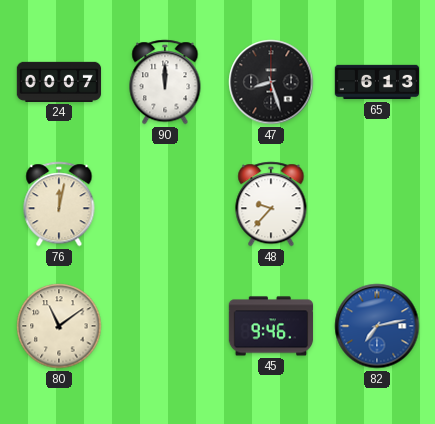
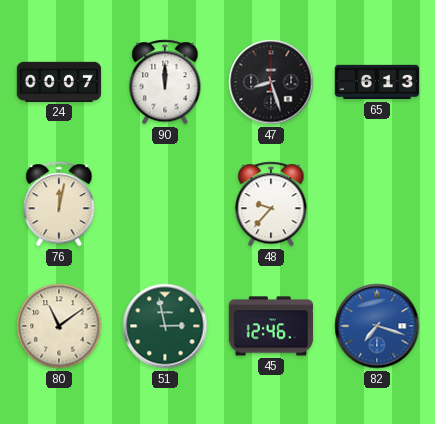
51: none -> 2:58
45: 9:46 -> 12:46
82: 7:13 -> 7:18
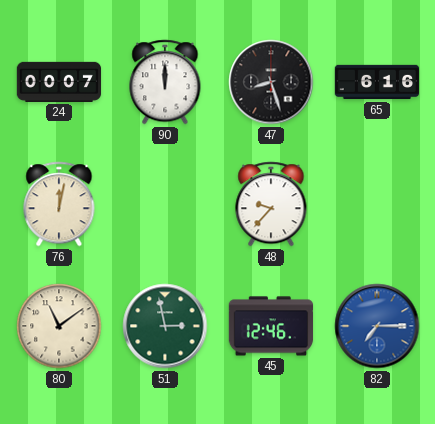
65: 6:13 -> 6:16
82: 7:18 -> 7:15
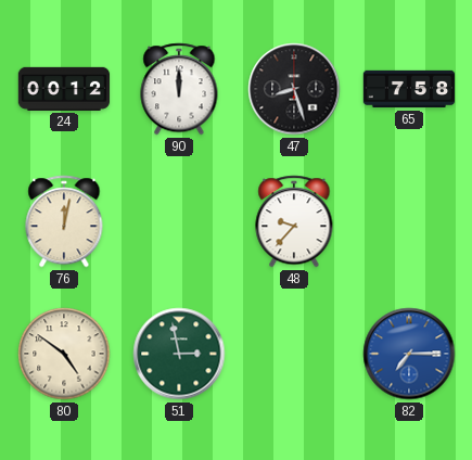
24: 00:07 -> 00:12
65: 6:16 -> 7:58
80: 11:09 -> 4:51
45: 12:46 -> none
